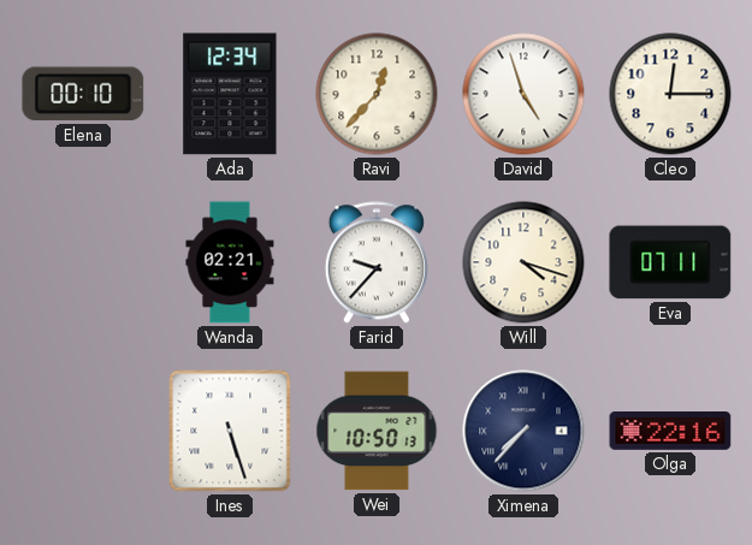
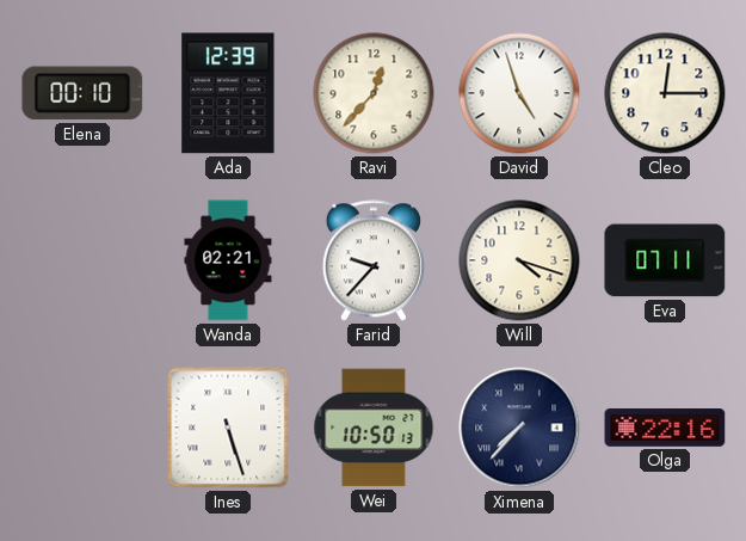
Ada: 12:34 -> 12:39
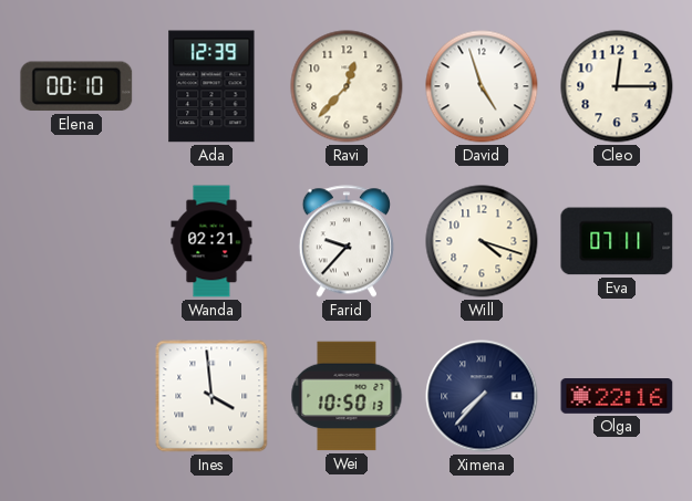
Ines: 5:27 -> 3:59
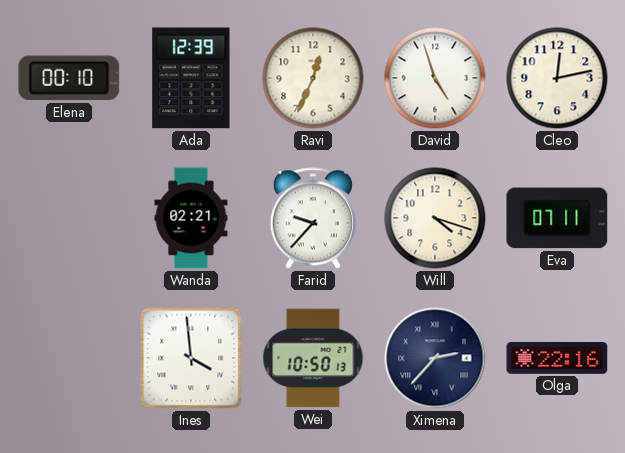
Ravi: 12:37 -> 12:34
Cleo: 12:15 -> 12:13
Ximena: 7:37 -> 2:37
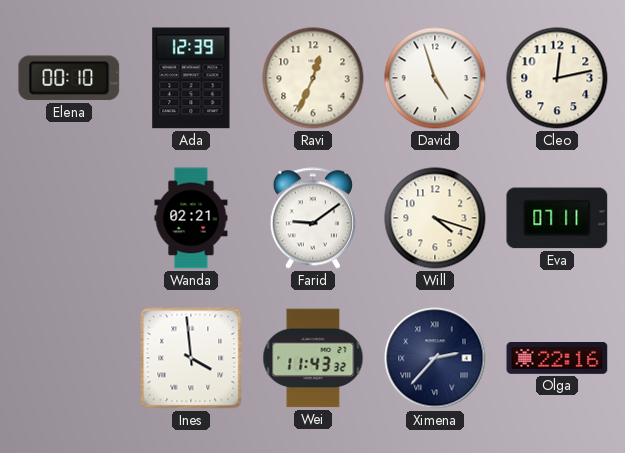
Farid: 9:37 -> 9:09
Wei: 10:50 -> 11:43
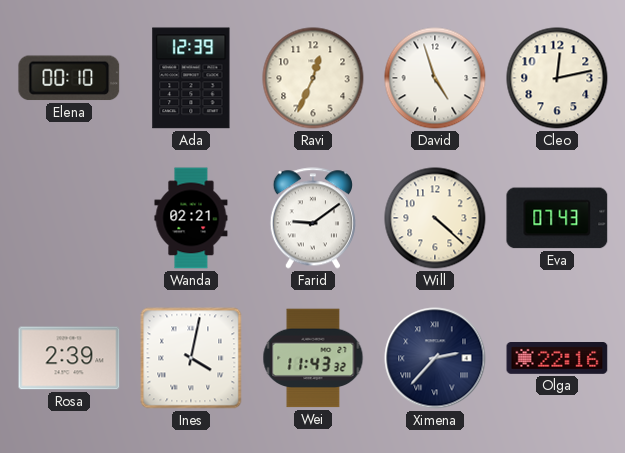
Will: 4:18 -> 4:22
Eva: 07:11 -> 07:43
Rosa: none -> 2:39
Ines: 3:59 -> 4:02
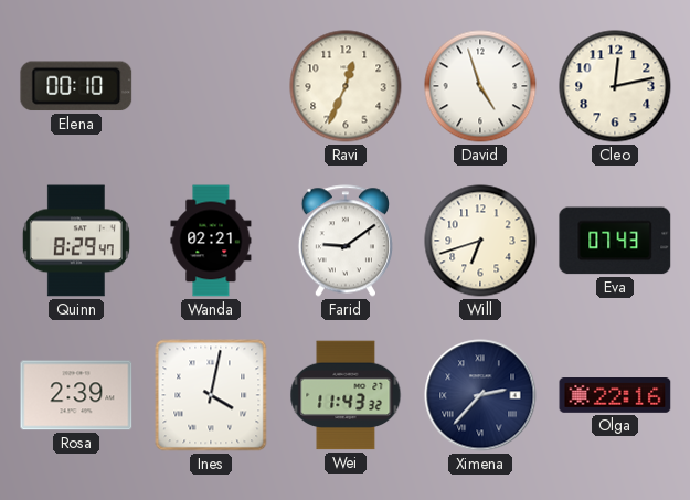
Ada: 12:39 -> none
Quinn: none -> 8:29
Will: 4:22 -> 6:42
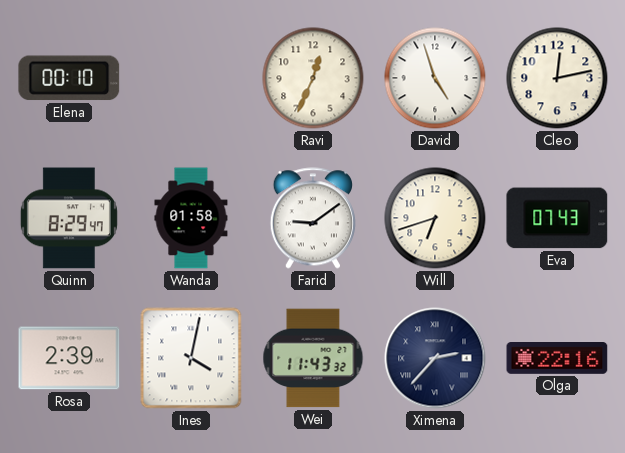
Wanda: 02:21 -> 01:58
